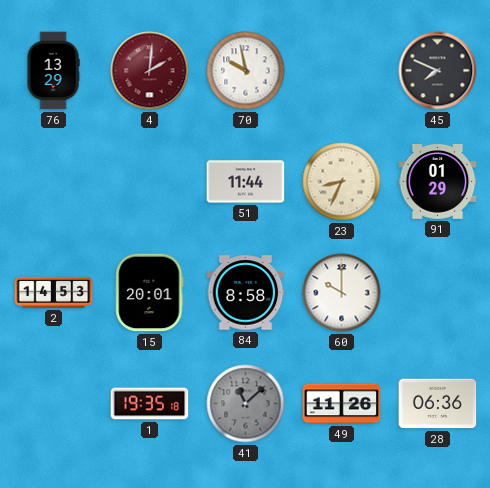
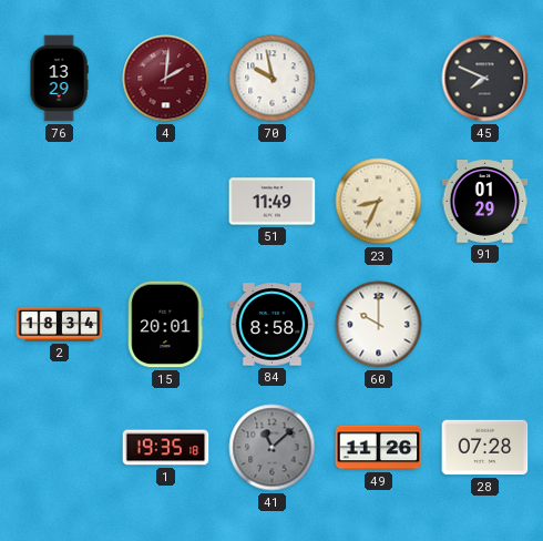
51: 11:44 -> 11:49
2: 14:53 -> 18:34
28: 06:36 -> 07:28
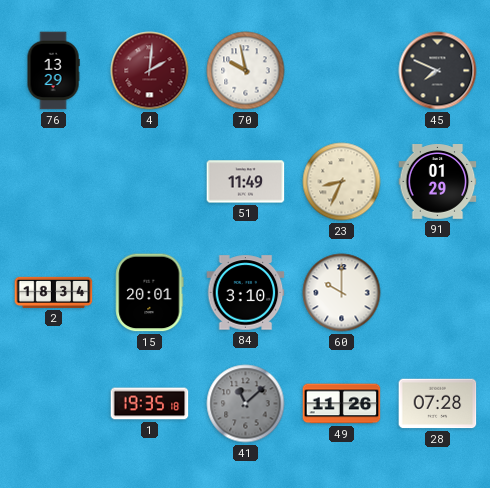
84: 8:58 -> 3:10
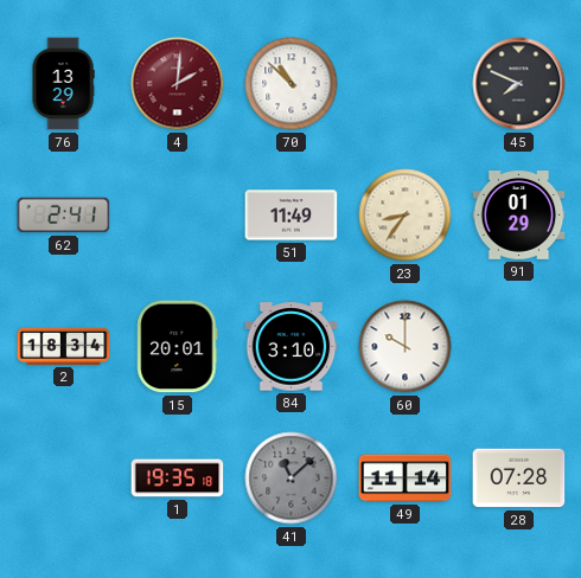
70: 9:58 -> 10:52
62: none -> 2:41
23: 8:34 -> 8:36
49: 11:26 -> 11:14
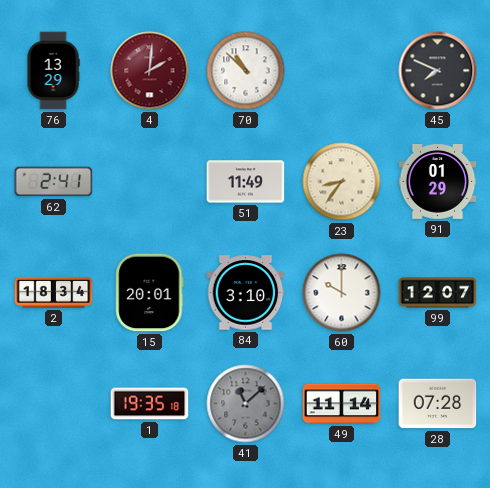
99: none -> 12:07
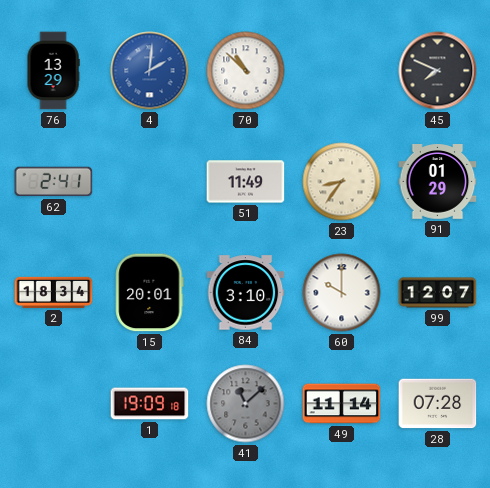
4 dial: burgundy -> blue
1: 19:35 -> 19:09
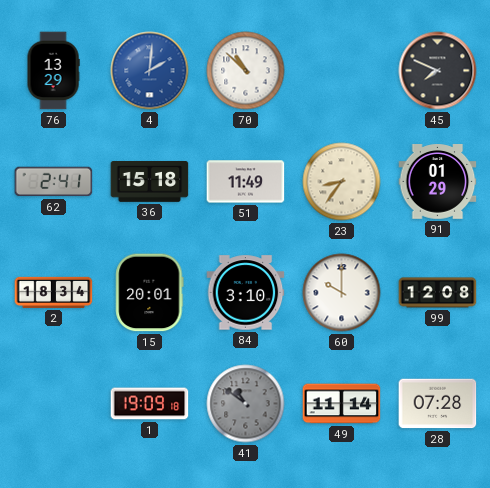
36: none -> 15:18
99: 12:07 -> 12:08
41: 11:08 -> 10:51
